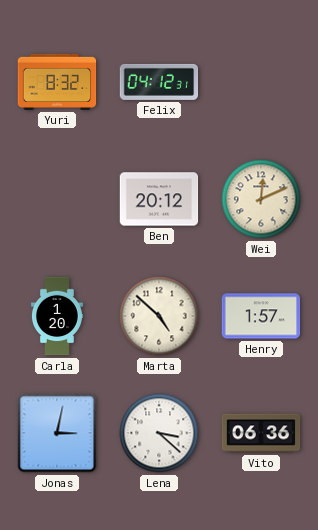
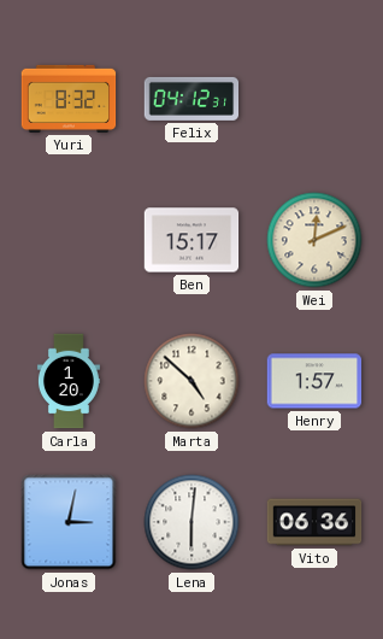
Ben: 20:12 -> 15:17
Lena: 3:22 -> 6:01
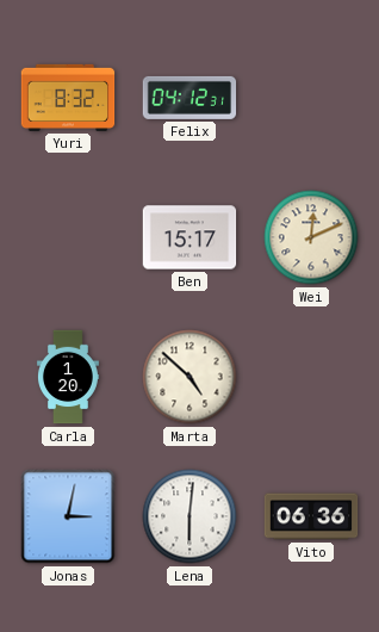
Henry: 1:57 -> none
